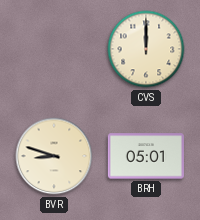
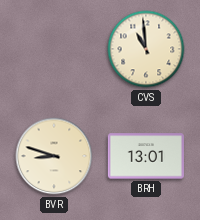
CVS: 12:00 -> 10:59
BRH: 05:01 -> 13:01
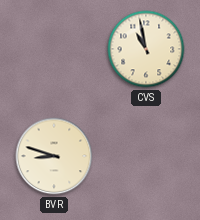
CVS: 10:59 -> 10:58
BRH: 13:01 -> none
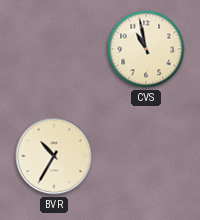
BVR: 8:48 -> 10:35
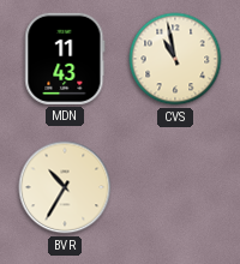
MDN: none -> 11:43
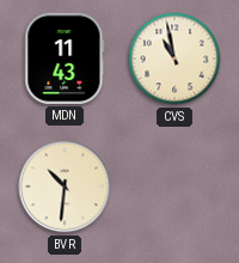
BVR: 10:35 -> 10:31
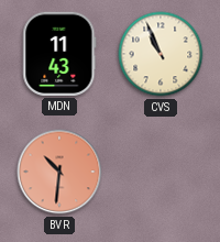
CVS: 10:58 -> 10:56
BVR dial: cream -> salmon
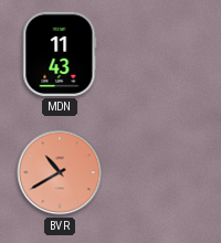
CVS: 10:56 -> none
BVR: 10:31 -> 10:40
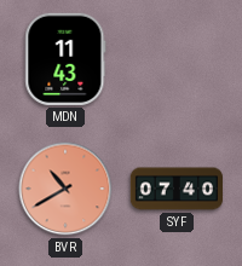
SYF: none -> 07:40
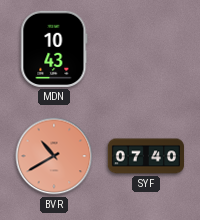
MDN: 11:43 -> 10:43
